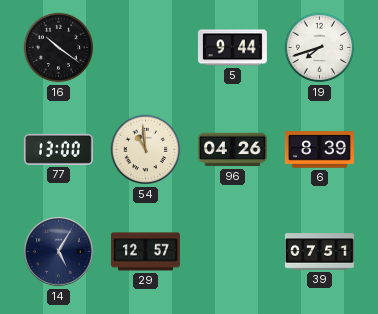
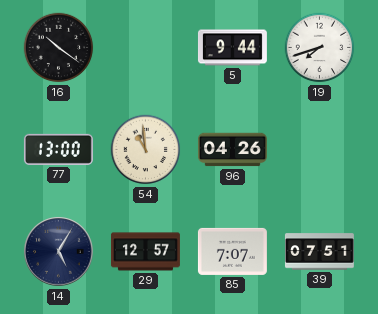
6: 8:39 -> none
85: none -> 7:07
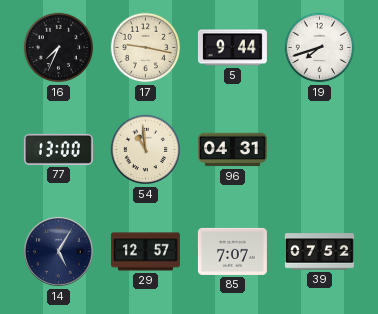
16: 10:21 -> 7:34
17: none -> 9:17
96: 04:26 -> 04:31
39: 07:51 -> 07:52
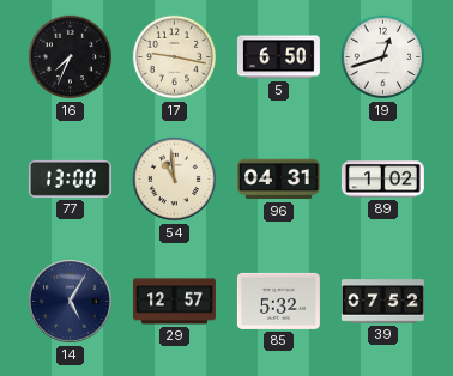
5: 9:44 -> 6:50
19: 7:42 -> 12:42
89: none -> 1:02
85: 7:07 -> 5:32
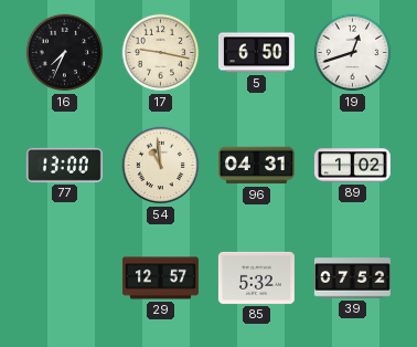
14: 5:05 -> none
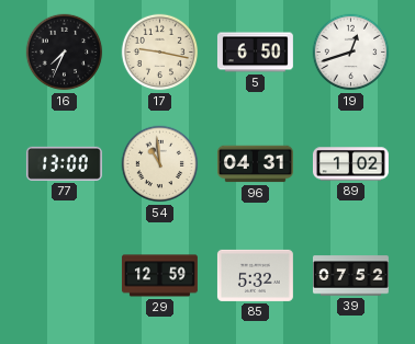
29: 12:57 -> 12:59
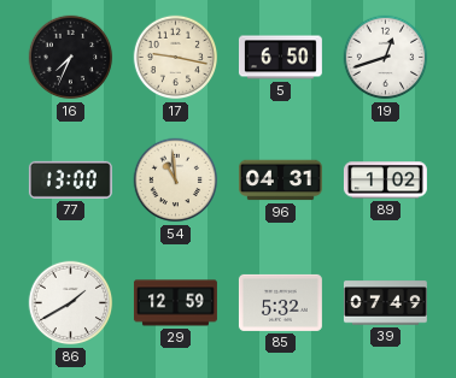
86: none -> 1:40
39: 07:52 -> 07:49
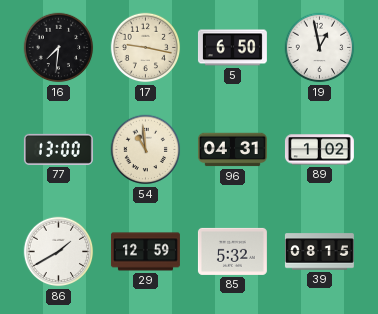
16: 7:34 -> 7:31
19: 12:42 -> 12:58
39: 07:49 -> 08:15
